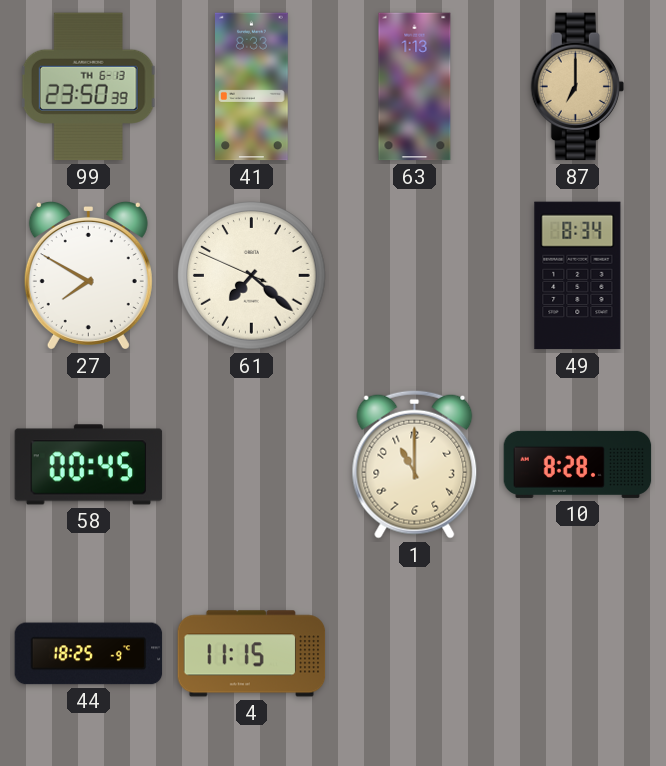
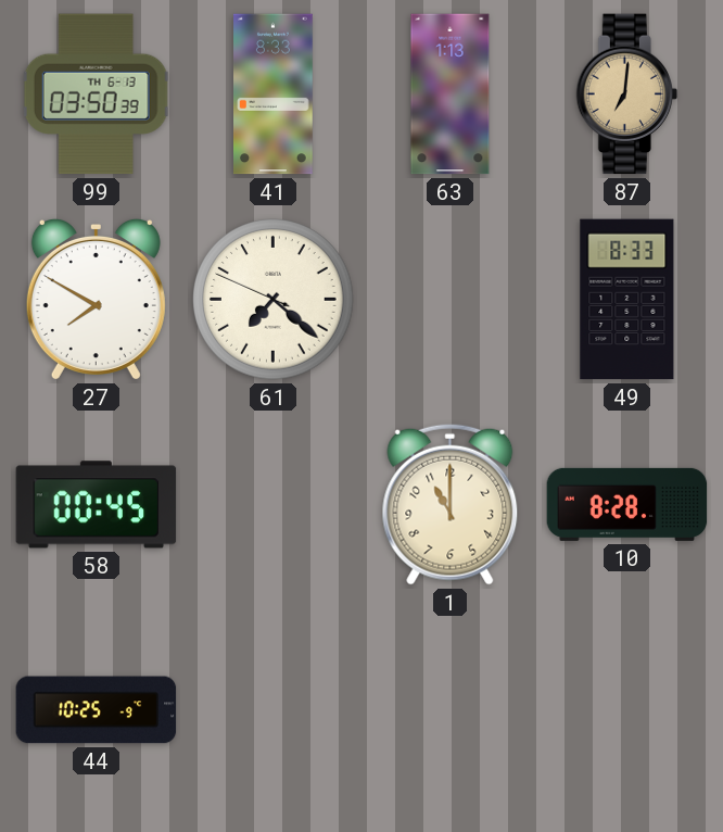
99: 23:50 -> 03:50
87: 7:00 -> 7:01
49: 8:34 -> 8:33
44: 18:25 -> 10:25
4: 11:15 -> none
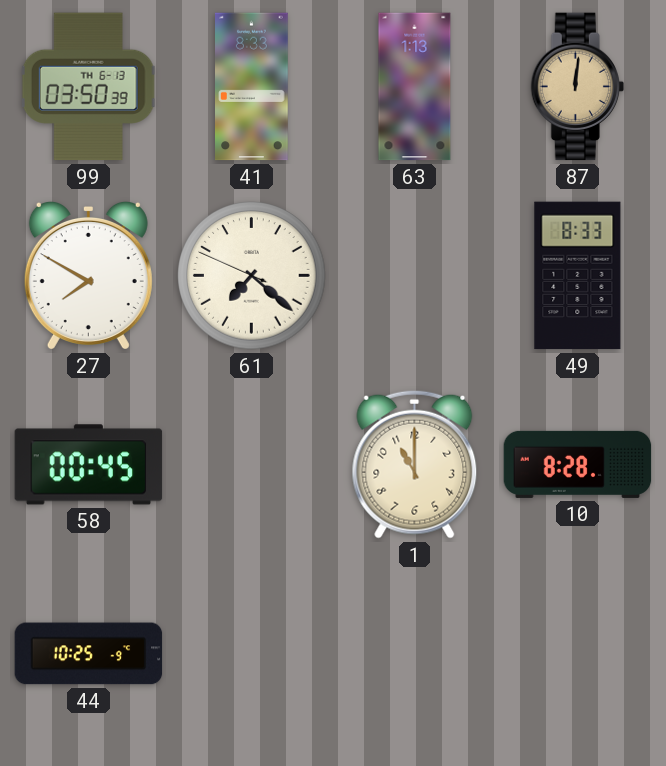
87: 7:01 -> 12:01
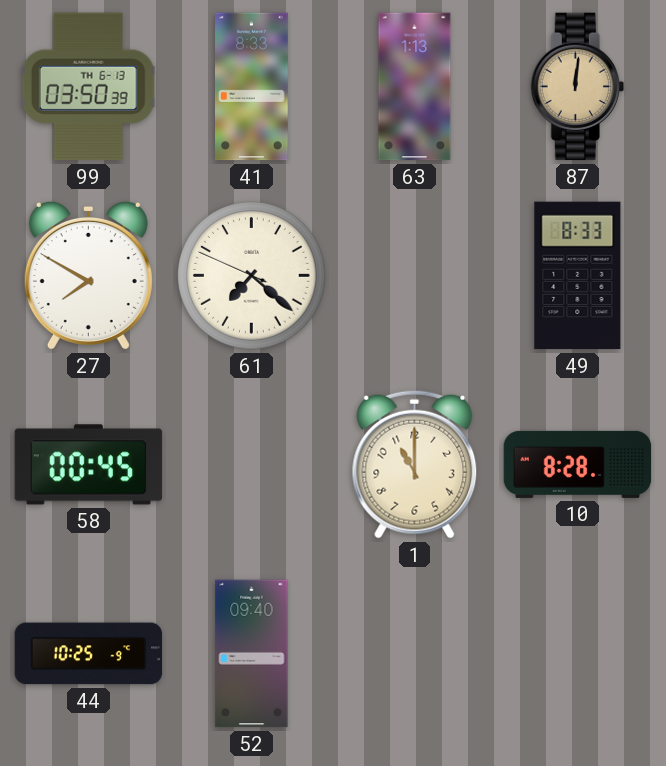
52: none -> 09:40
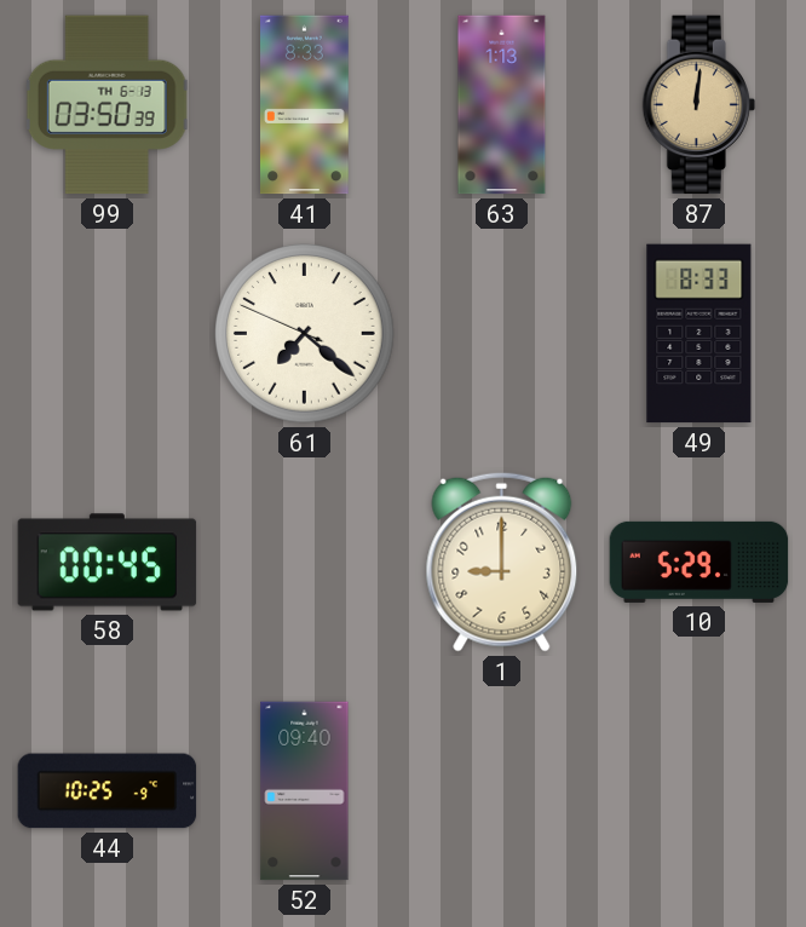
27: 7:50 -> none
1: 11:00 -> 9:00
10: 8:28 -> 5:29
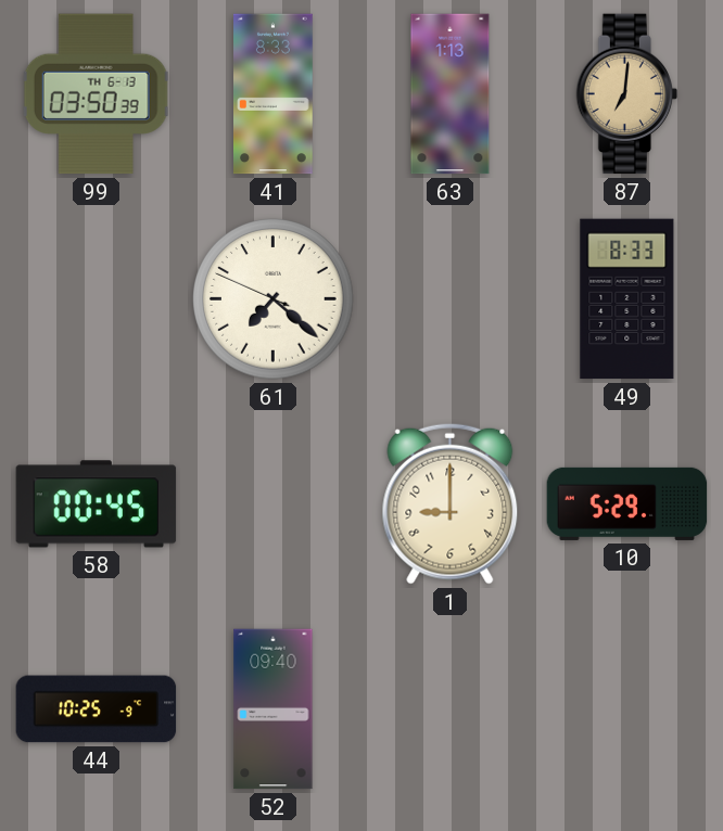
87: 12:01 -> 7:01
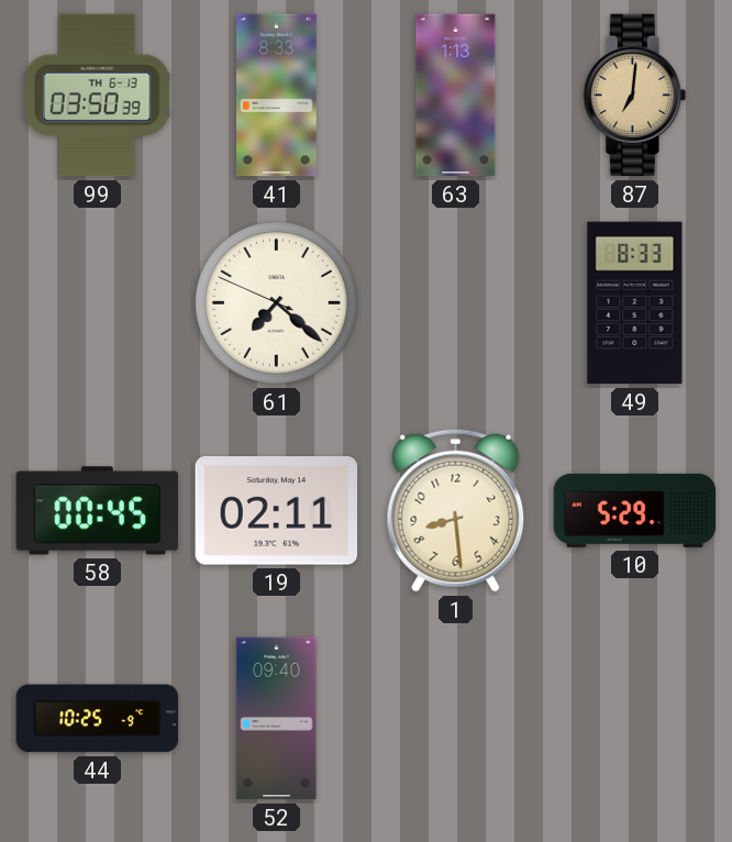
19: none -> 02:11
1: 9:00 -> 8:29
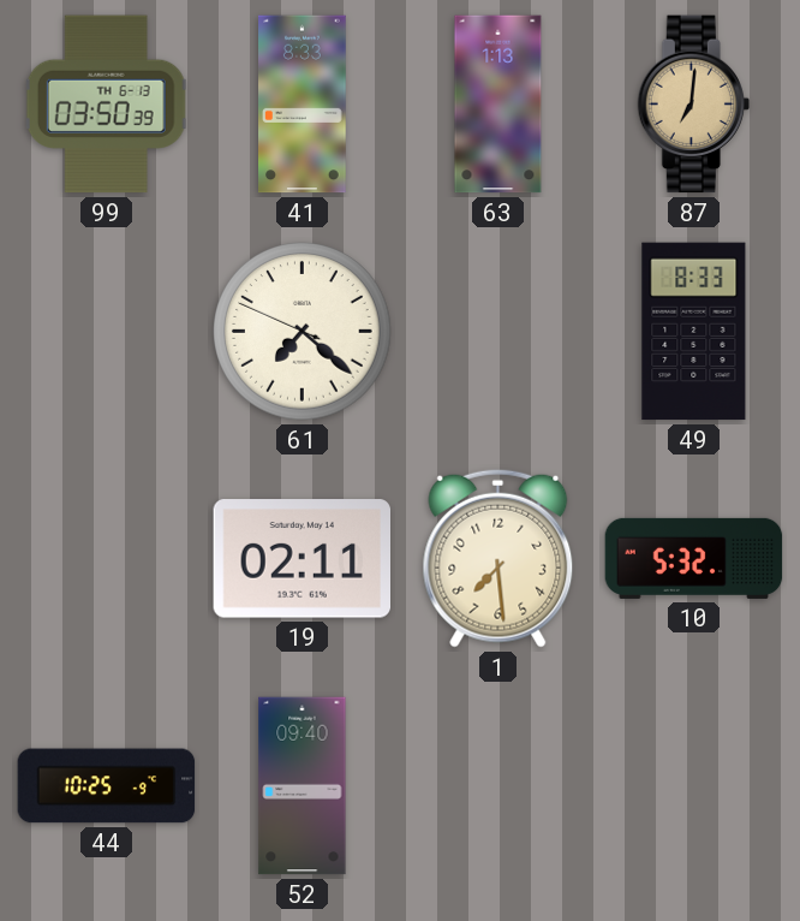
58: 00:45 -> none
1: 8:29 -> 7:29
10: 5:29 -> 5:32
